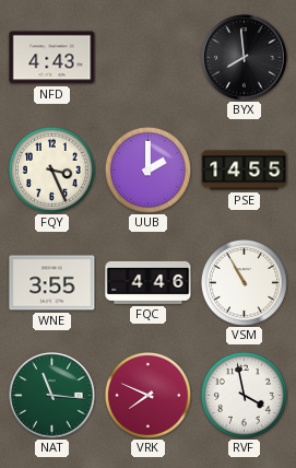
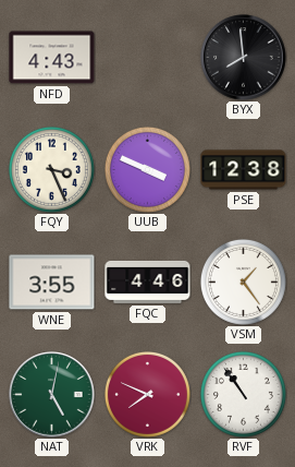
UUB: 2:00 -> 3:49
PSE: 14:55 -> 12:38
VSM: 10:55 -> 1:24
NAT: 11:16 -> 5:02
RVF: 3:58 -> 10:54
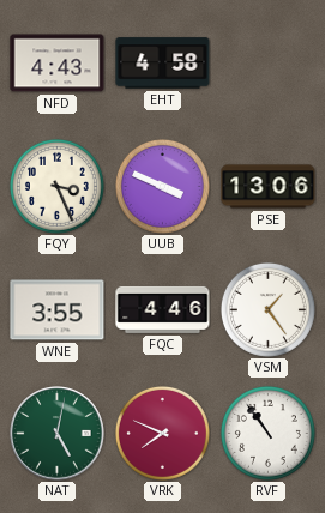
EHT: none -> 4:58
BYX: 7:59 -> none
PSE: 12:38 -> 13:06
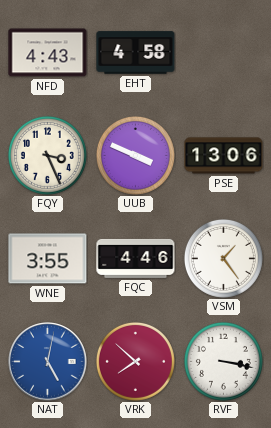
NAT dial: green -> blue
VRK: 7:49 -> 7:52
RVF: 10:54 -> 3:17
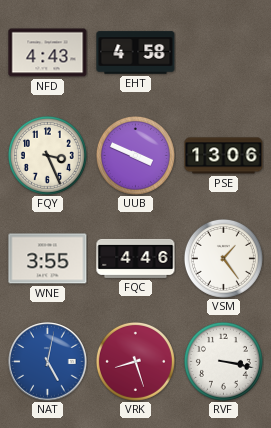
VRK: 7:52 -> 8:27
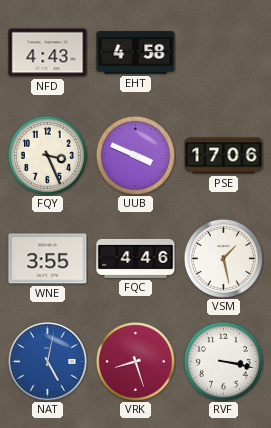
PSE: 13:06 -> 17:06
VSM: 1:24 -> 1:28
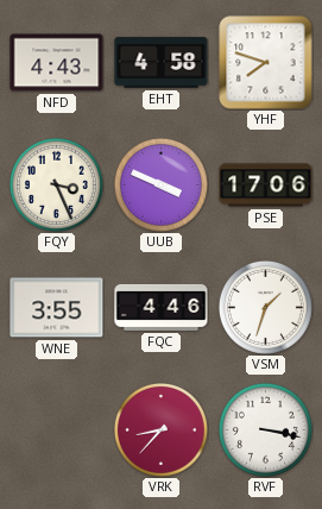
YHF: none -> 7:48
VSM: 1:28 -> 1:33
NAT: 5:02 -> none
VRK: 8:27 -> 8:37
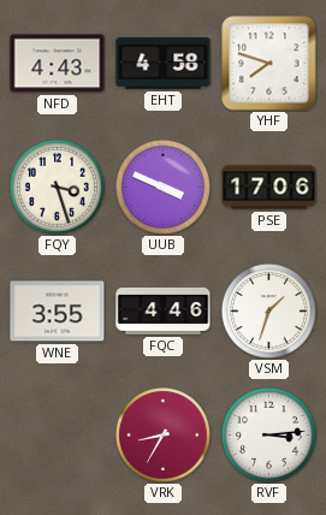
FQY: 3:26 -> 3:27
VRK: 8:37 -> 8:35
RVF: 3:17 -> 3:14
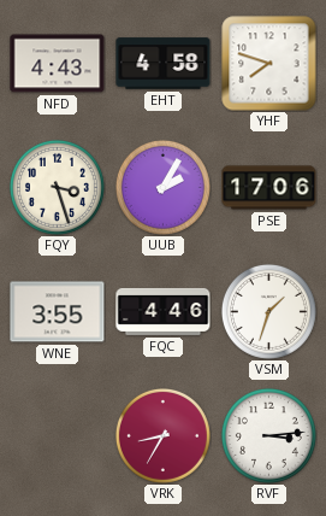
UUB: 3:49 -> 2:05
